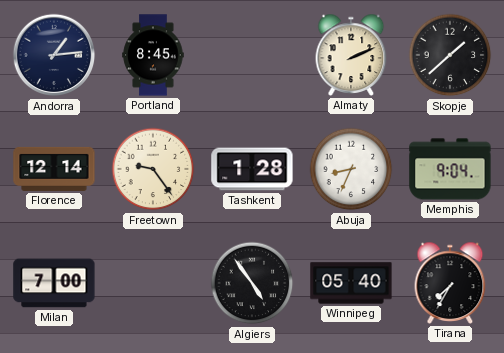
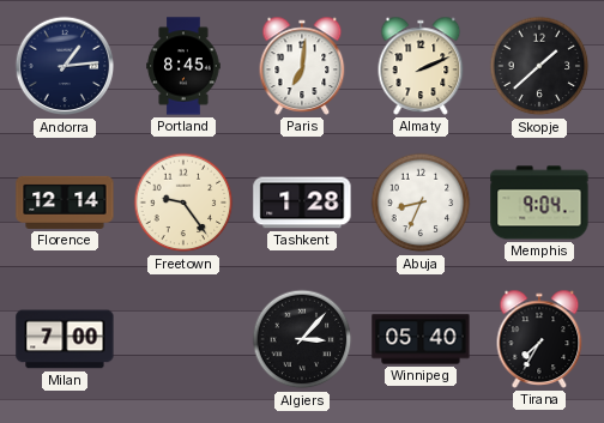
Paris: none -> 7:01
Algiers: 4:54 -> 3:07
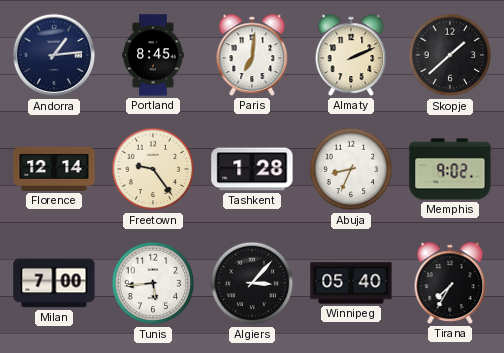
Memphis: 9:04 -> 9:02
Tunis: none -> 5:44
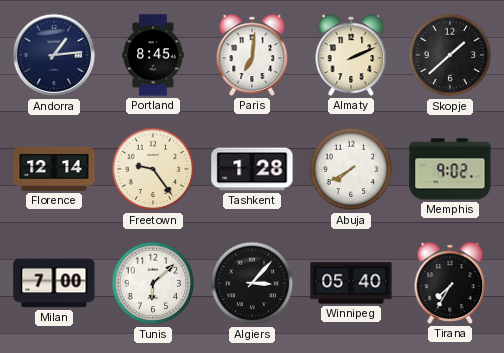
Abuja: 8:34 -> 7:40
Tunis: 5:44 -> 6:08
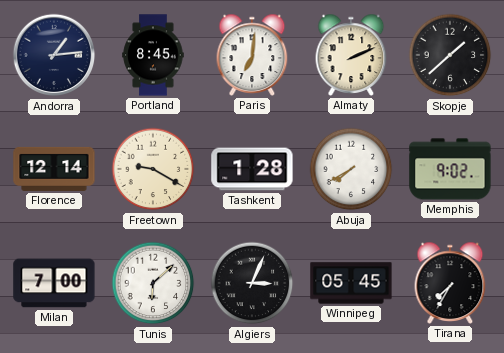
Freetown: 9:24 -> 9:20
Algiers: 3:07 -> 3:04
Winnipeg: 05:40 -> 05:45
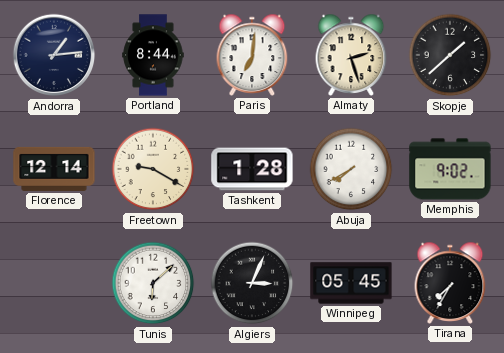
Portland: 8:45 -> 8:44
Almaty: 2:11 -> 2:27
Milan: 7:00 -> none
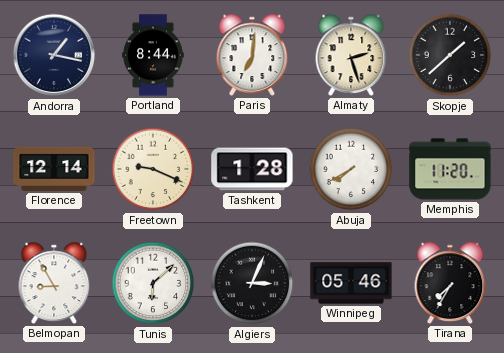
Andorra: 1:14 -> 1:17
Freetown: 9:20 -> 9:19
Memphis: 9:02 -> 11:20
Belmopan: none -> 8:55
Winnipeg: 05:45 -> 05:46
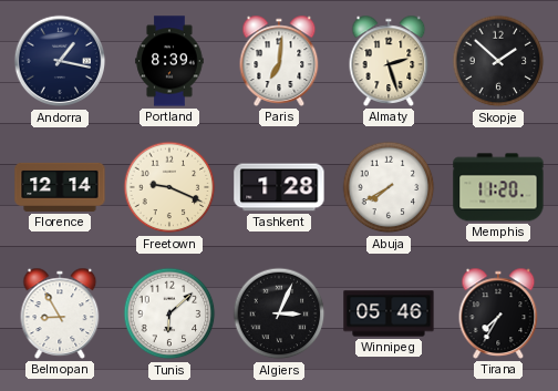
Portland: 8:44 -> 8:39
Skopje: 1:38 -> 1:52
